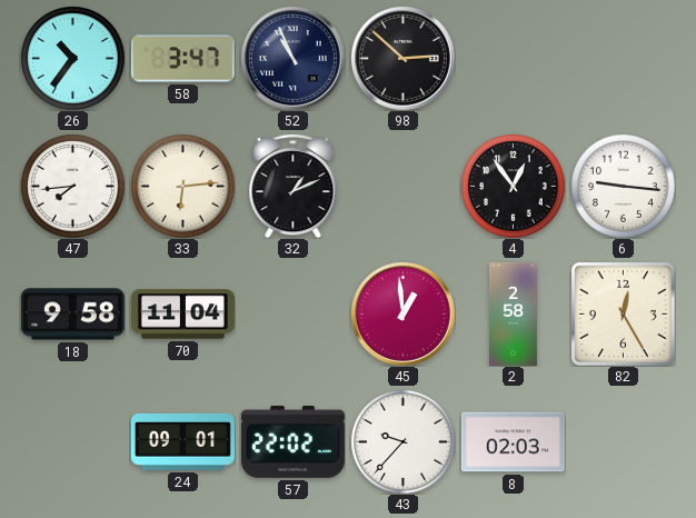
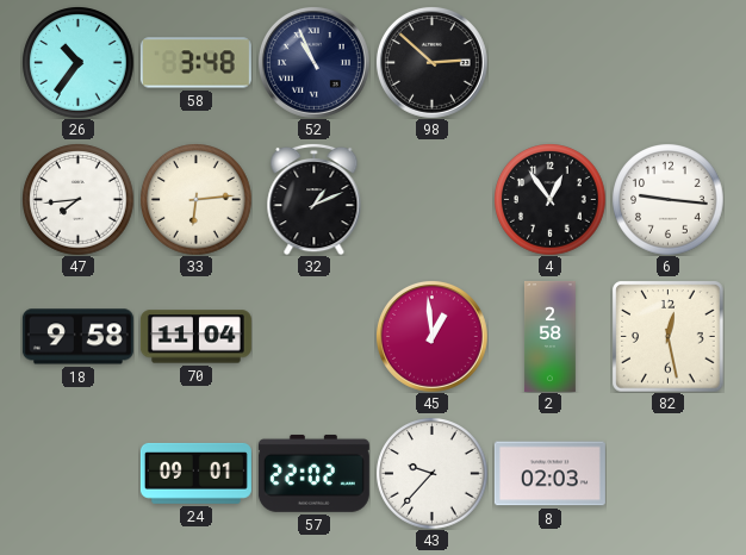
58: 3:47 -> 3:48
82: 12:25 -> 12:28
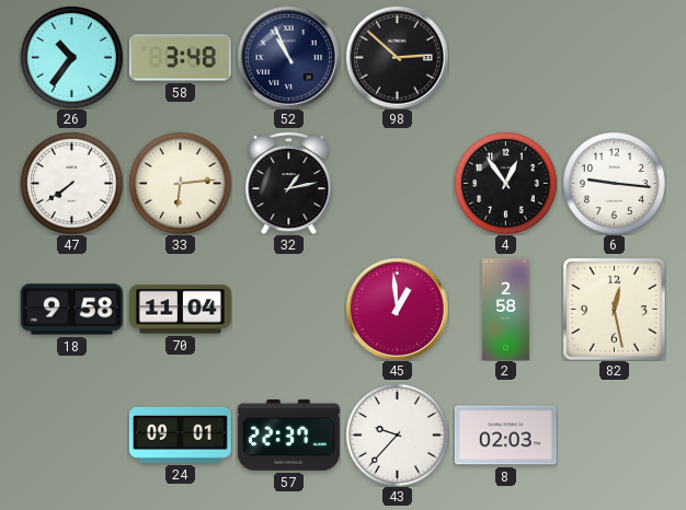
47: 7:44 -> 7:39
32: 1:11 -> 1:13
57: 22:02 -> 22:37
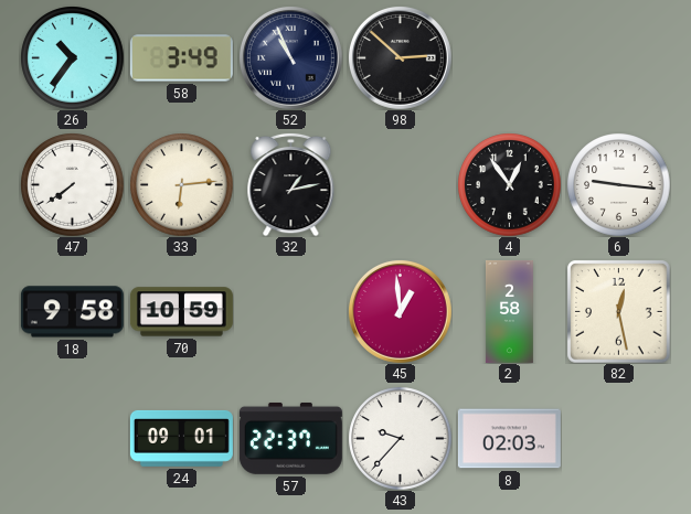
58: 3:48 -> 3:49
70: 11:04 -> 10:59
